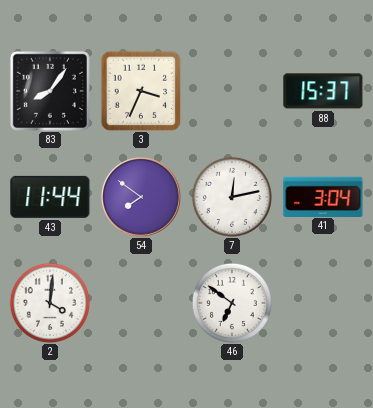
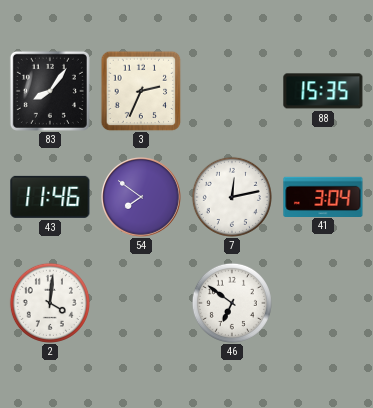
3: 3:34 -> 2:34
88: 15:37 -> 15:35
43: 11:44 -> 11:46
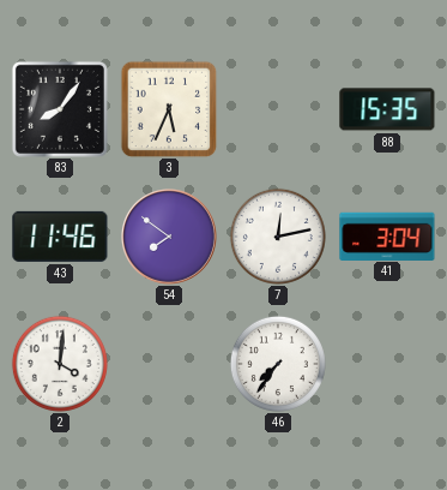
3: 2:34 -> 5:34
46: 6:51 -> 7:36
